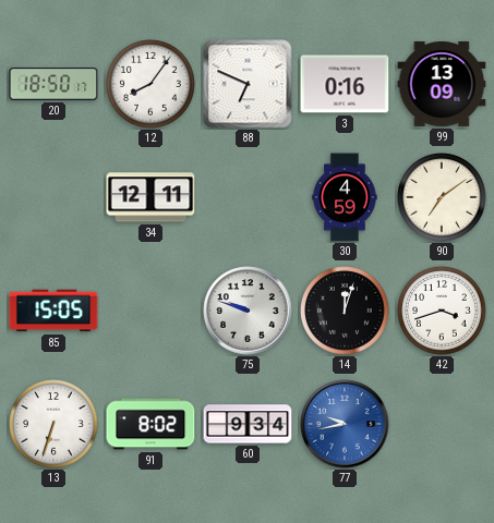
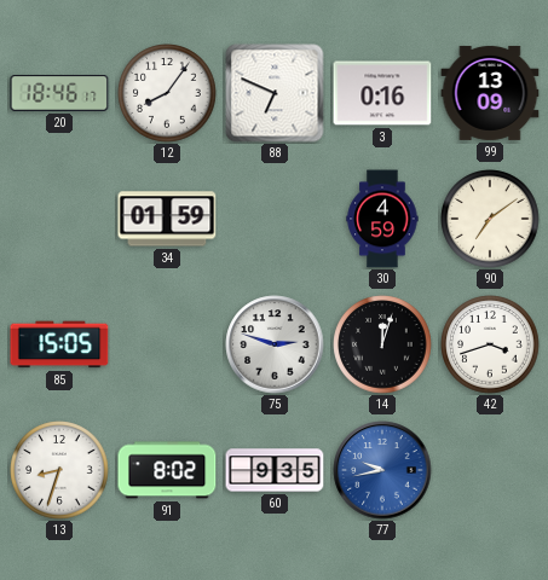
20: 18:50 -> 18:46
34: 12:11 -> 01:59
75: 9:48 -> 2:48
13: 6:33 -> 8:33
60: 9:34 -> 9:35
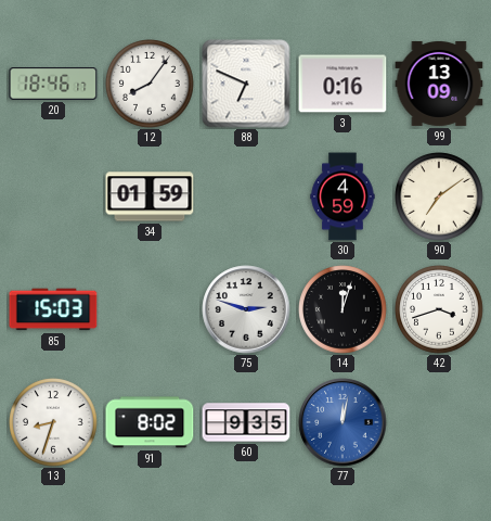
85: 15:05 -> 15:03
77: 9:43 -> 12:02
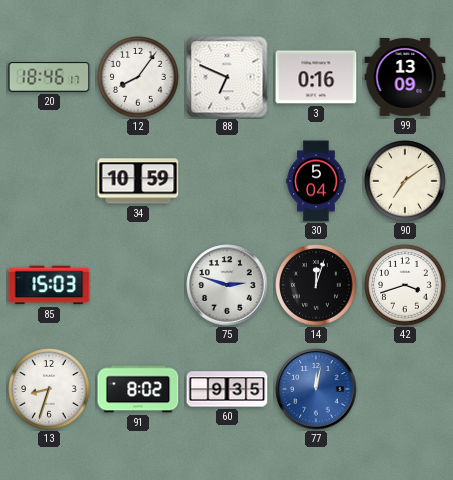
34: 01:59 -> 10:59
30: 4:59 -> 5:04
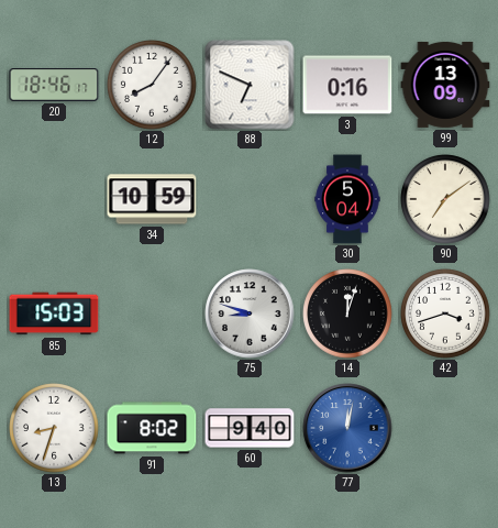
75: 2:48 -> 8:48
60: 9:35 -> 9:40
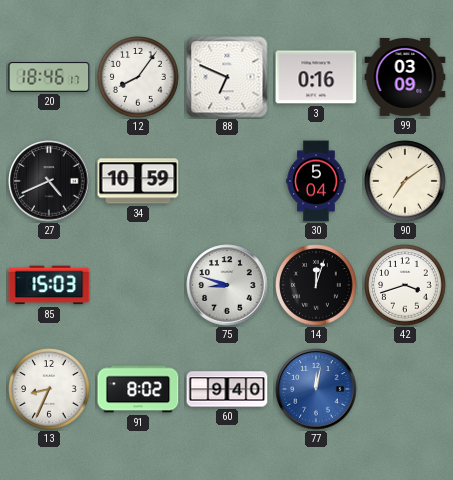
99: 13:09 -> 03:09
27: none -> 4:41
13: 8:33 -> 8:34
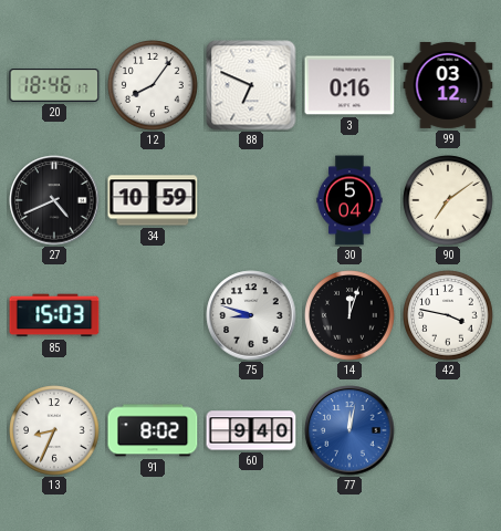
99: 03:09 -> 03:12
42: 3:42 -> 3:47
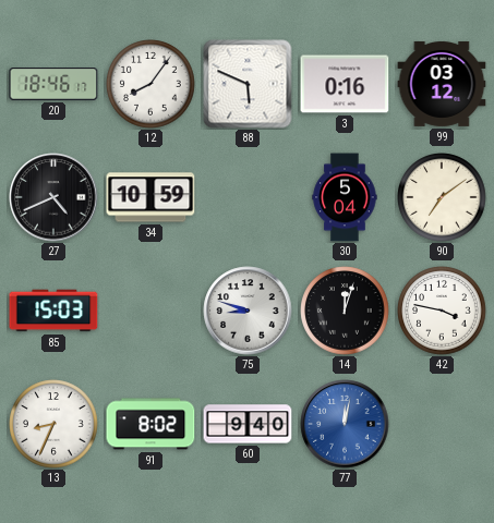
88: 6:49 -> 5:49
